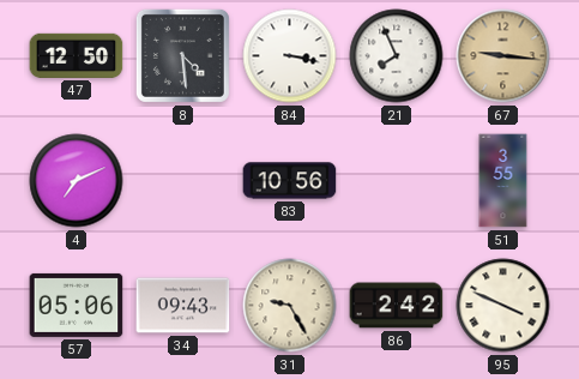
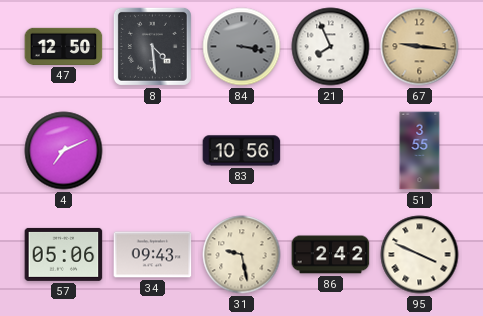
84 dial: white -> grey
31: 9:25 -> 9:28
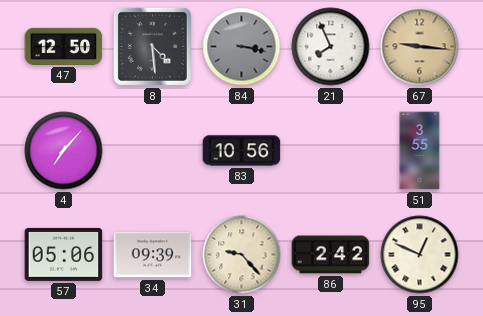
4: 7:11 -> 7:07
34: 09:43 -> 09:39
31: 9:28 -> 9:23
95: 3:49 -> 12:49
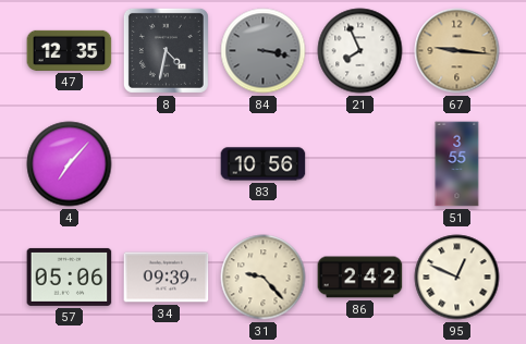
47: 12:50 -> 12:35
8: 4:29 -> 4:32
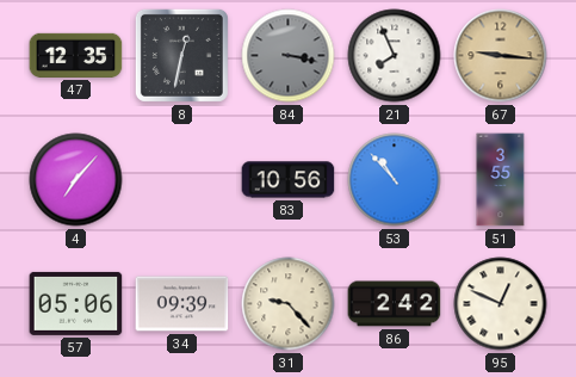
8: 4:32 -> 12:32
53: none -> 10:53
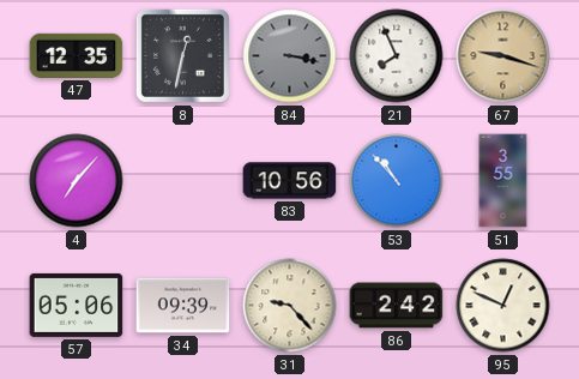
67: 9:16 -> 9:18
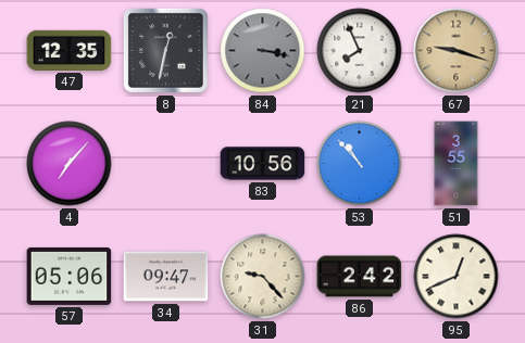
34: 09:39 -> 09:47
95: 12:49 -> 12:41
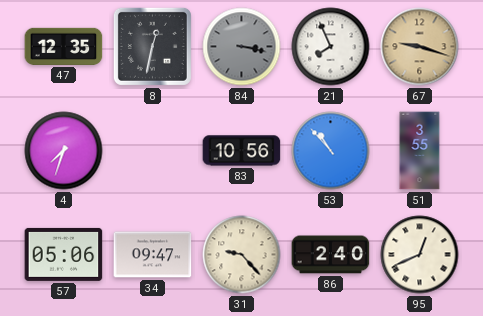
4: 7:07 -> 7:33
86: 2:42 -> 2:40
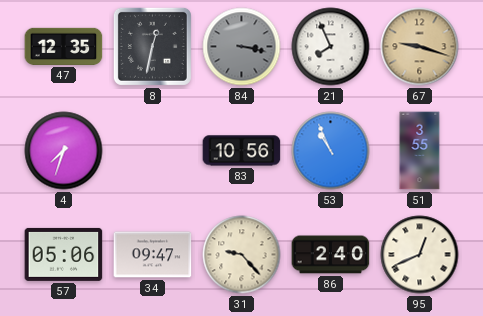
53: 10:53 -> 10:56
